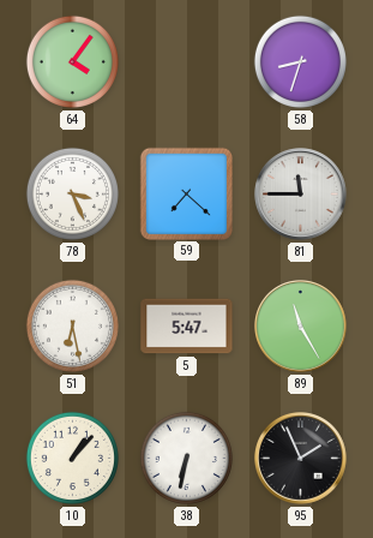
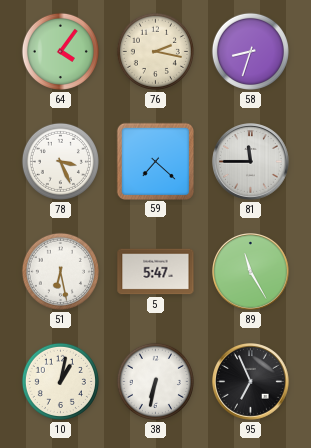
76: none -> 2:17
10: 1:07 -> 1:02
95: 1:56 -> 6:56
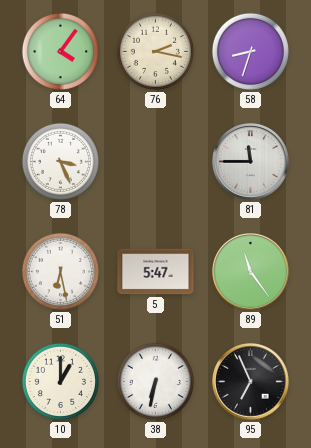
59: 7:22 -> none
89: 11:25 -> 11:24
10: 1:02 -> 1:00
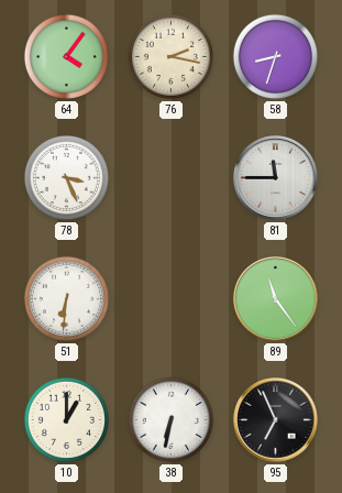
51: 6:28 -> 6:31
5: 5:47 -> none
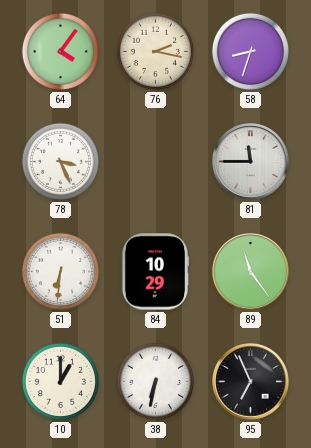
84: none -> 10:29
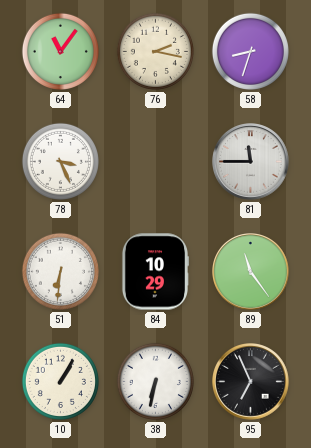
64: 4:06 -> 11:06
10: 1:00 -> 1:05
